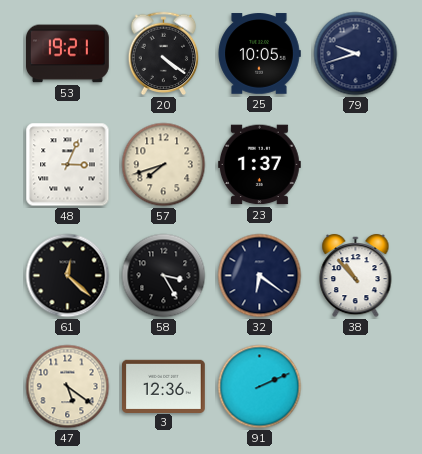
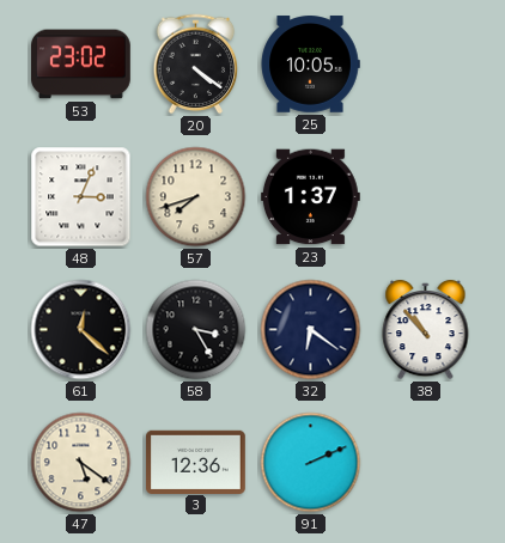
53: 19:21 -> 23:02
79: 9:42 -> none
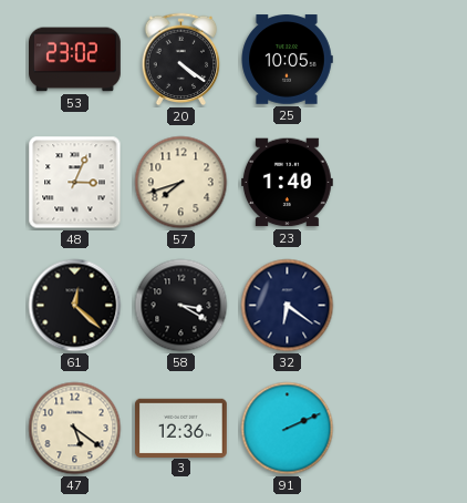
23: 1:37 -> 1:40
58: 3:25 -> 3:20
38: 10:53 -> none
